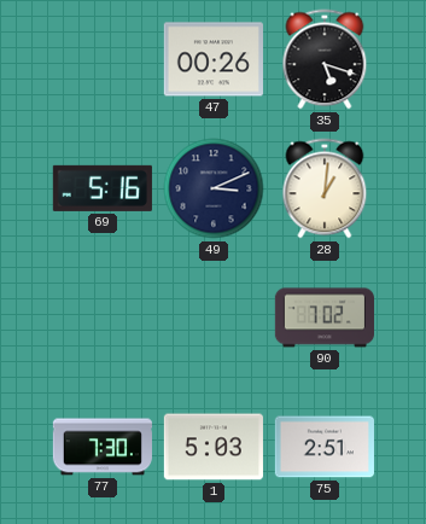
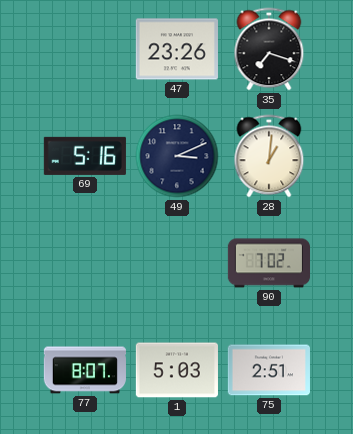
47: 00:26 -> 23:26
35: 5:18 -> 7:18
77: 7:30 -> 8:07
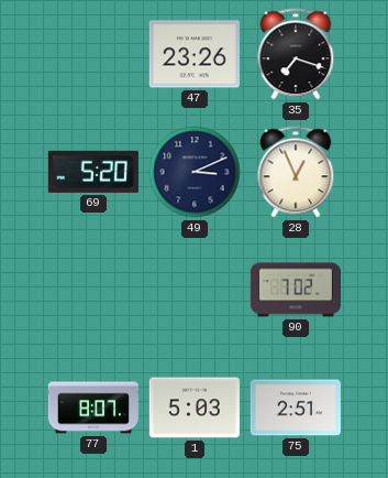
69: 5:16 -> 5:20
28: 1:01 -> 12:56
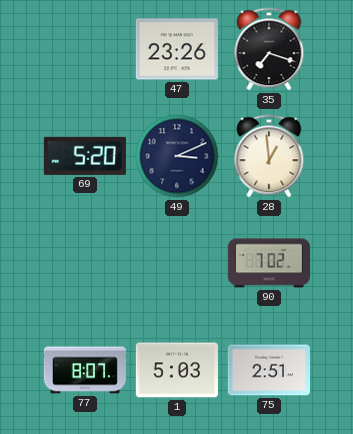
28: 12:56 -> 12:59
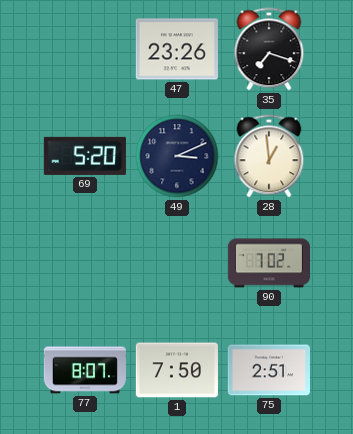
1: 5:03 -> 7:50
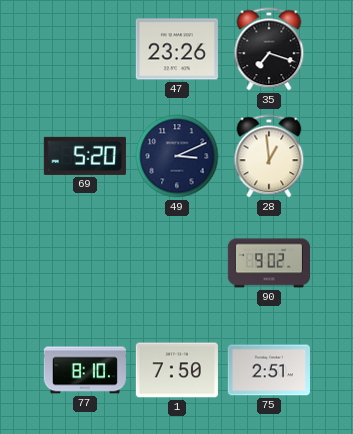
90: 7:02 -> 9:02
77: 8:07 -> 8:10
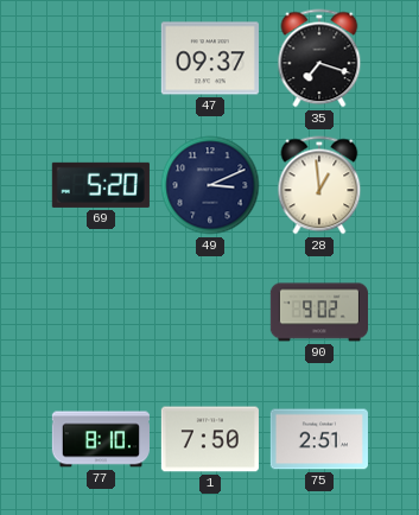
47: 23:26 -> 09:37
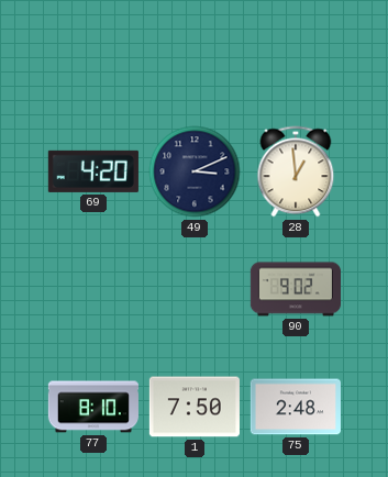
47: 09:37 -> none
35: 7:18 -> none
69: 5:20 -> 4:20
75: 2:51 -> 2:48
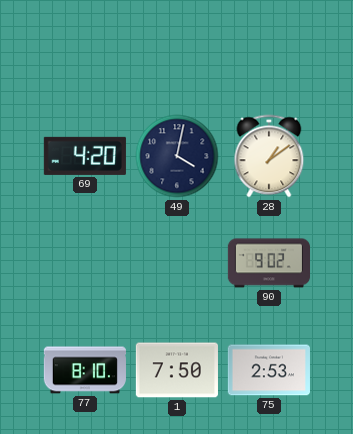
49: 3:11 -> 4:02
28: 12:59 -> 1:09
75: 2:48 -> 2:53
